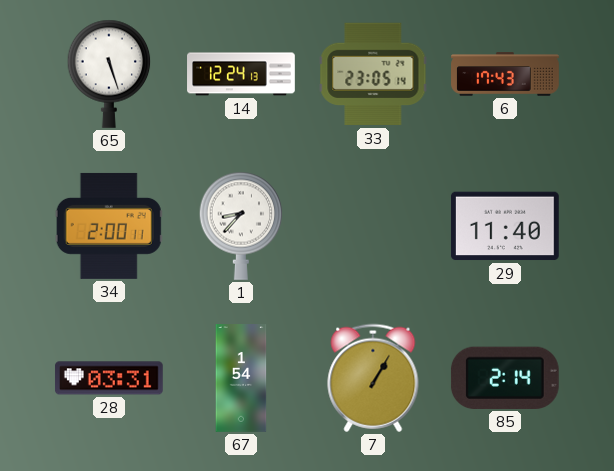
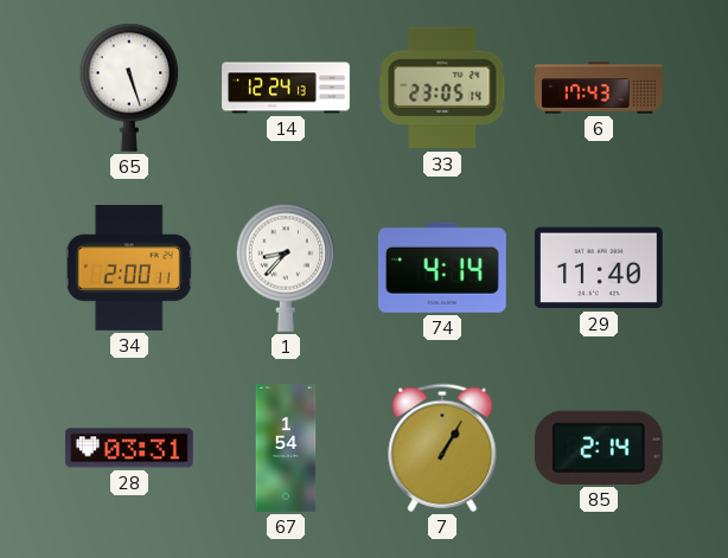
74: none -> 4:14
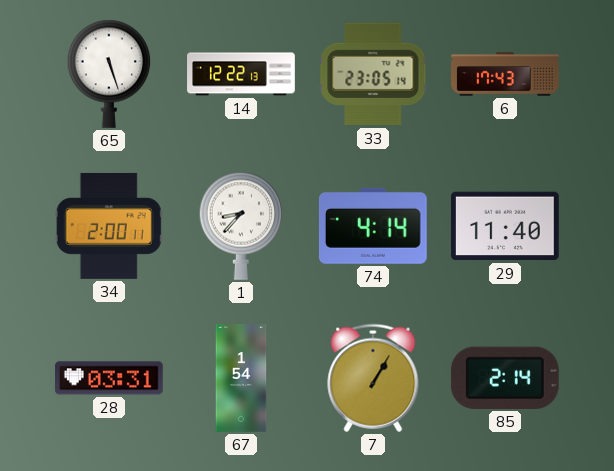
14: 12:24 -> 12:22
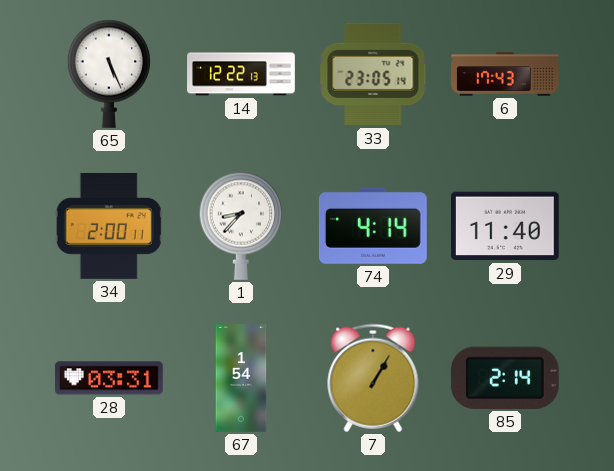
65: 5:27 -> 5:26
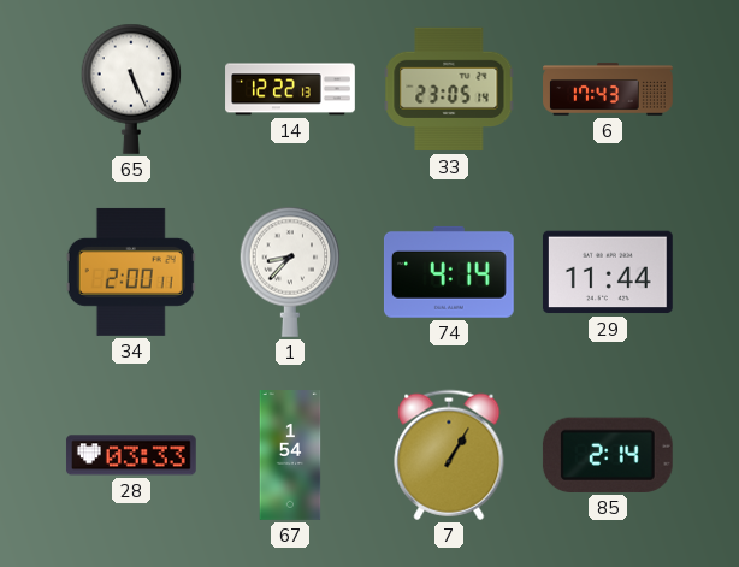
29: 11:40 -> 11:44
28: 03:31 -> 03:33
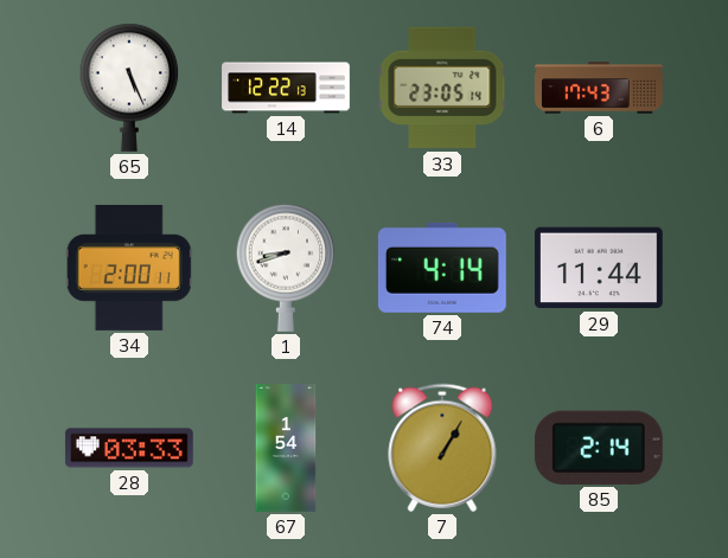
1: 8:37 -> 8:42
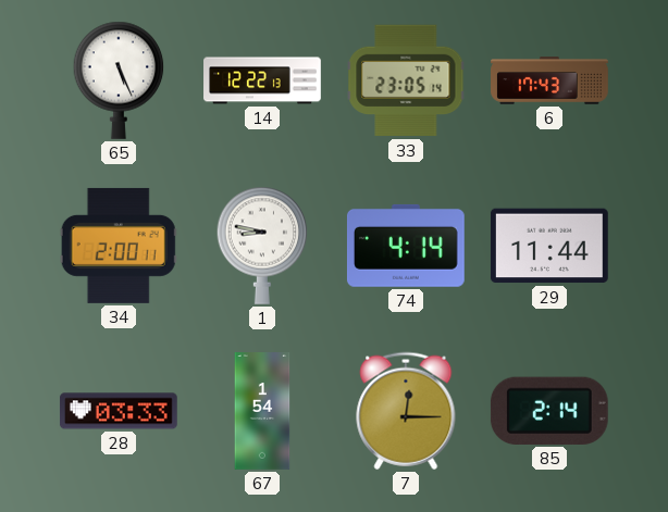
1: 8:42 -> 8:47
7: 1:05 -> 12:15
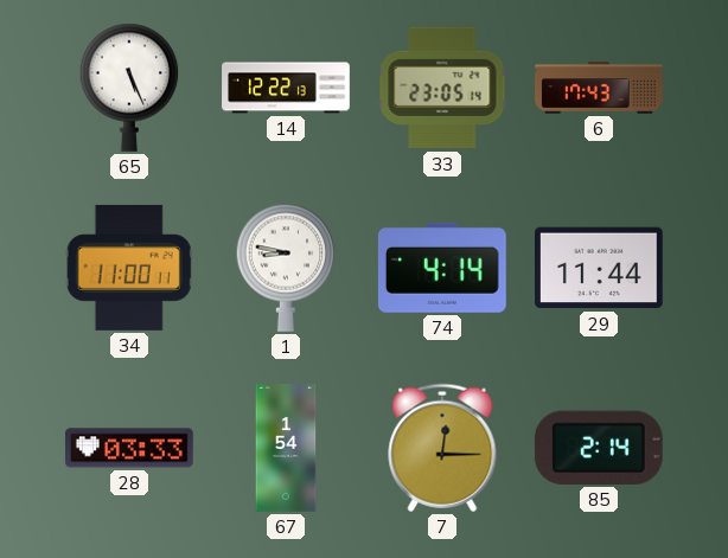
34: 2:00 -> 11:00
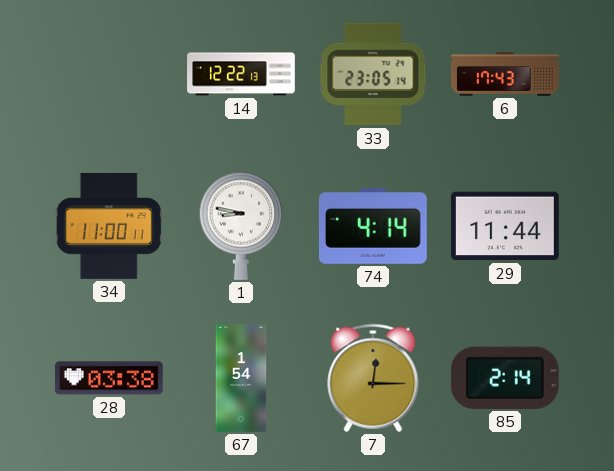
65: 5:26 -> none
28: 03:33 -> 03:38
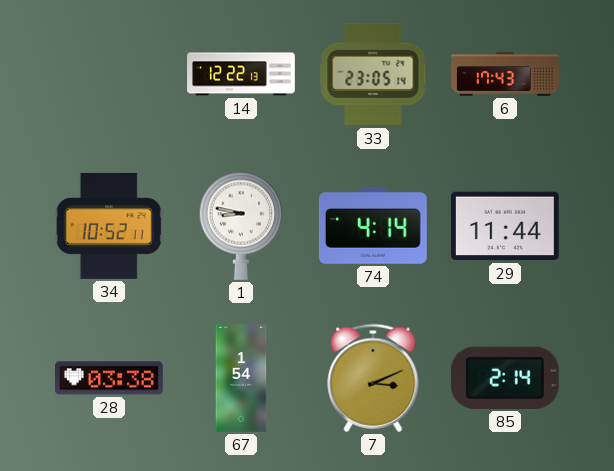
34: 11:00 -> 10:52
7: 12:15 -> 3:11
